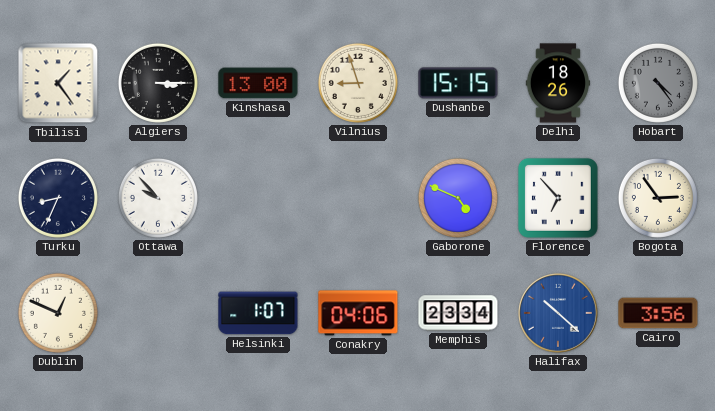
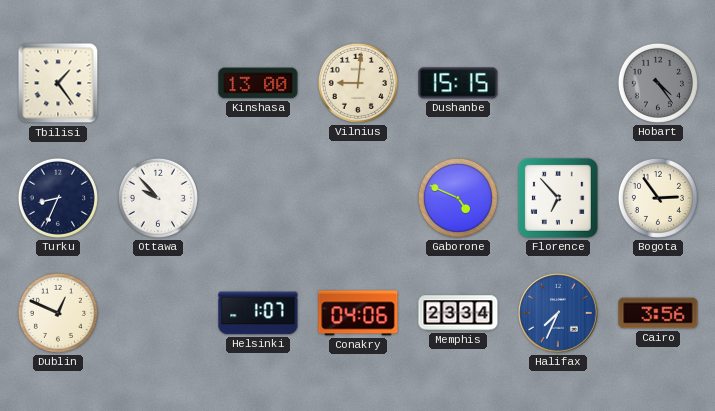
Algiers: 3:15 -> none
Vilnius: 8:57 -> 9:01
Delhi: 18:26 -> none
Halifax: 10:22 -> 7:34
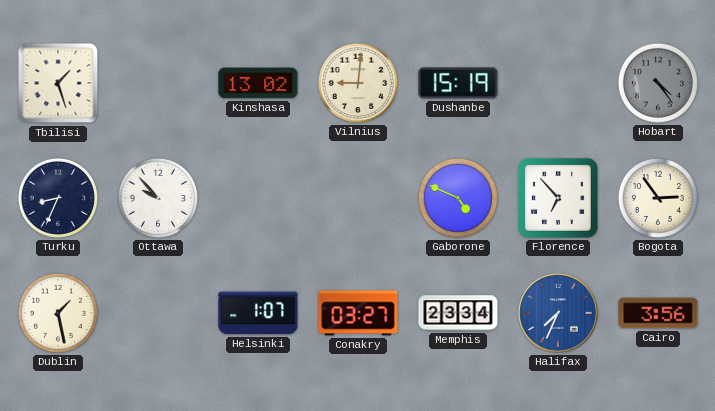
Tbilisi: 1:24 -> 1:27
Kinshasa: 13:00 -> 13:02
Dushanbe: 15:15 -> 15:19
Dublin: 12:49 -> 1:28
Conakry: 04:06 -> 03:27
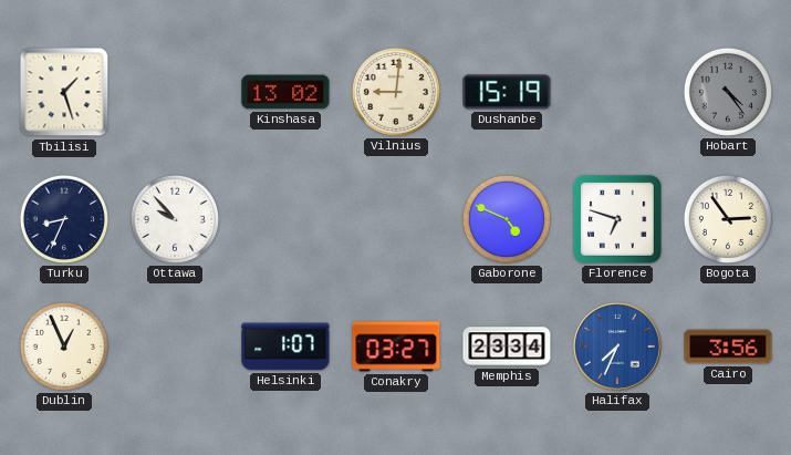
Florence: 6:53 -> 6:48
Dublin: 1:28 -> 12:56
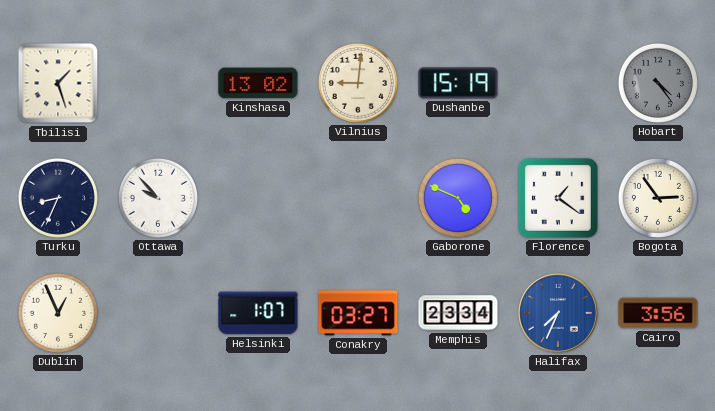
Florence: 6:48 -> 1:21
